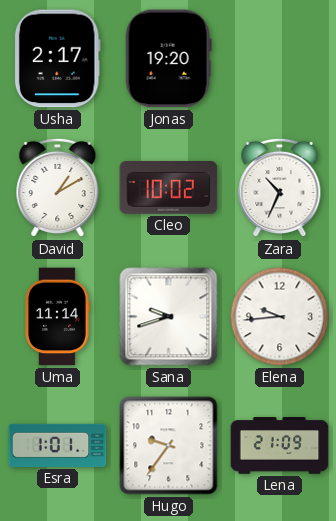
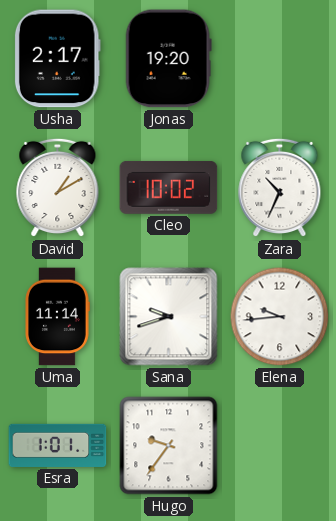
Lena: 21:09 -> none
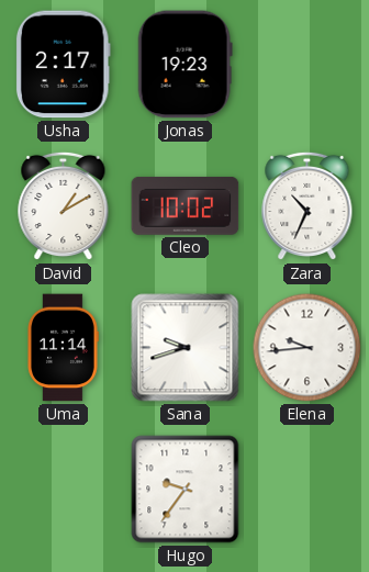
Jonas: 19:20 -> 19:23
Esra: 1:01 -> none
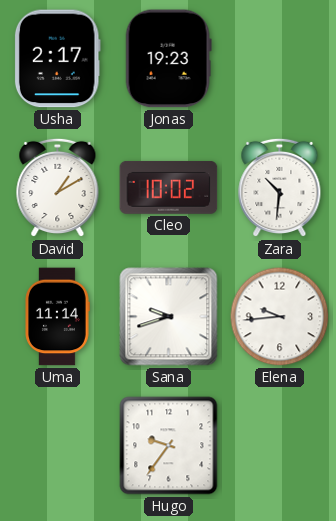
Zara: 10:34 -> 10:31
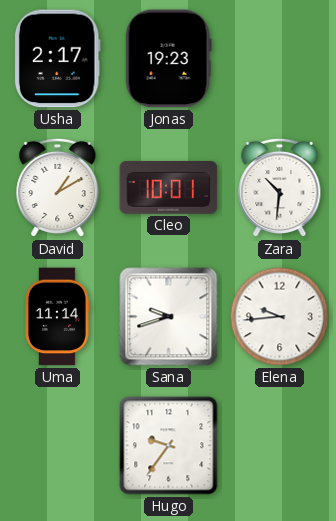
Cleo: 10:02 -> 10:01
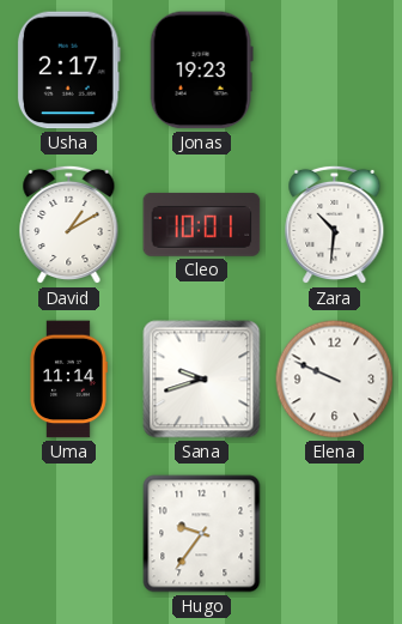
Elena: 9:44 -> 9:49
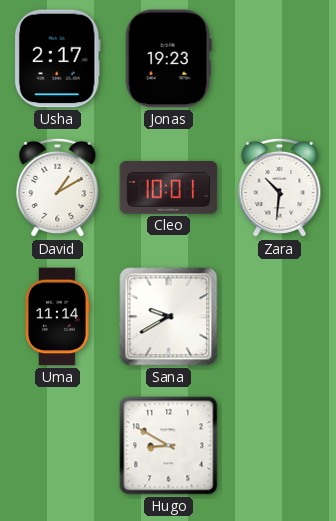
Sana: 9:42 -> 9:40
Elena: 9:49 -> none
Hugo: 9:36 -> 8:50
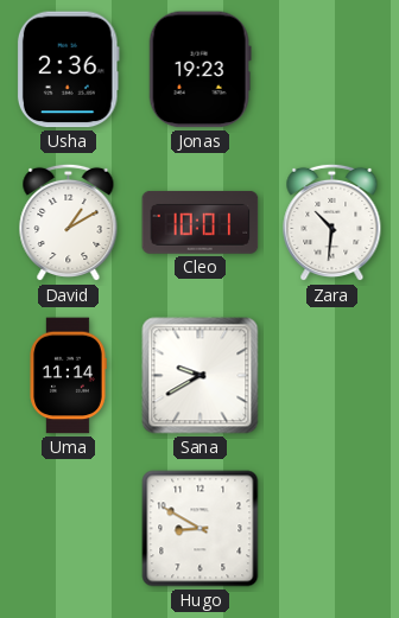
Usha: 2:17 -> 2:36
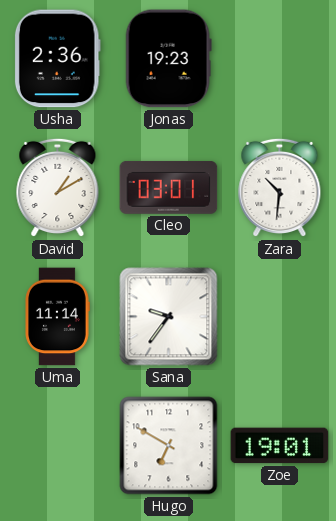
Cleo: 10:01 -> 03:01
Sana: 9:40 -> 9:36
Hugo: 8:50 -> 6:50
Zoe: none -> 19:01
